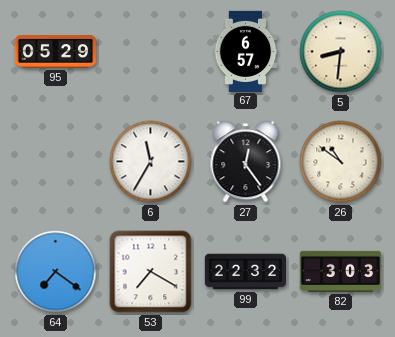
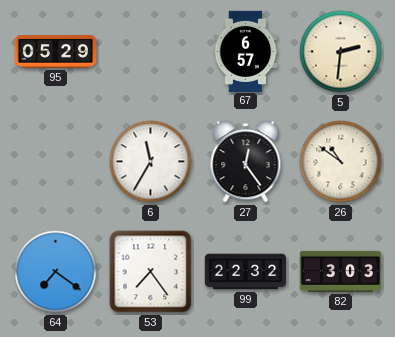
5: 8:31 -> 2:31
53: 7:20 -> 7:24
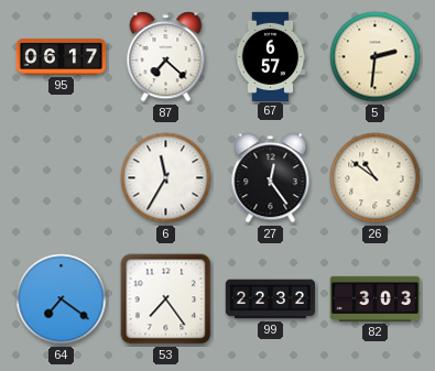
95: 05:29 -> 06:17
87: none -> 7:22
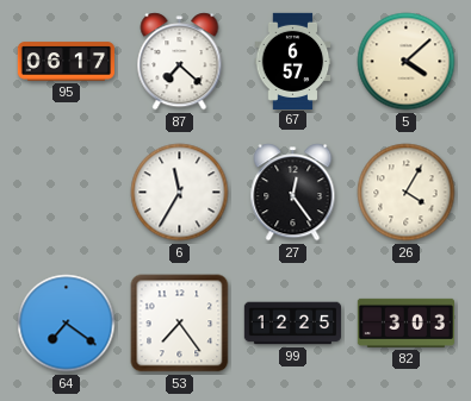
5: 2:31 -> 4:08
26: 10:51 -> 4:05
99: 22:32 -> 12:25
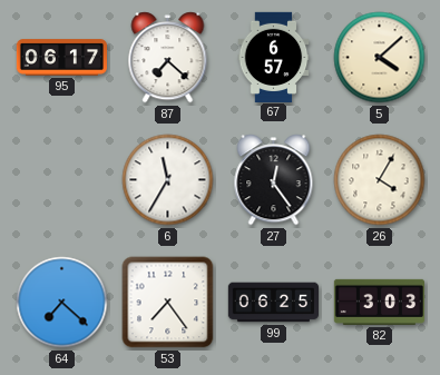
64: 7:21 -> 7:22
99: 12:25 -> 06:25
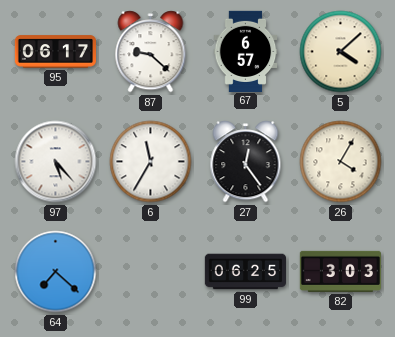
87: 7:22 -> 9:22
97: none -> 5:23
53: 7:24 -> none
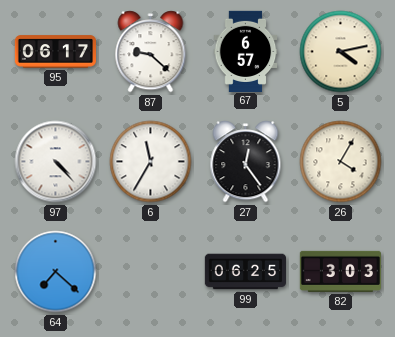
5: 4:08 -> 4:13
97: 5:23 -> 4:23
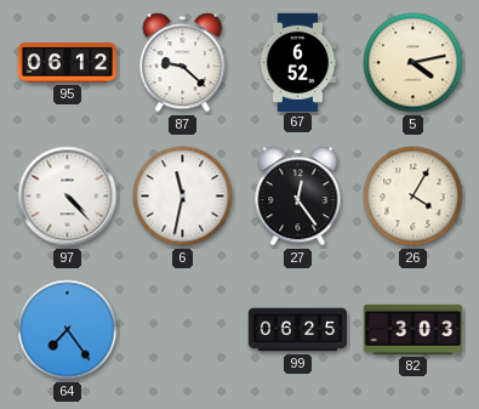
95: 06:17 -> 06:12
67: 6:57 -> 6:52
6: 11:35 -> 11:32
64: 7:22 -> 7:24
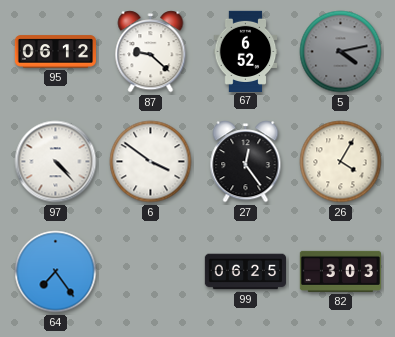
5 dial: cream -> grey
6: 11:32 -> 3:51
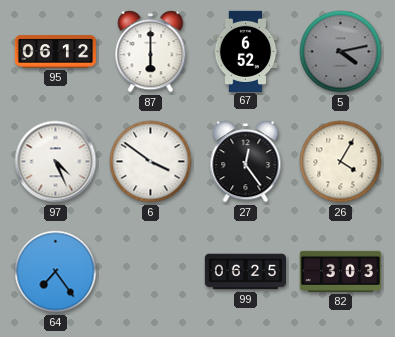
87: 9:22 -> 6:00
97: 4:23 -> 4:26
